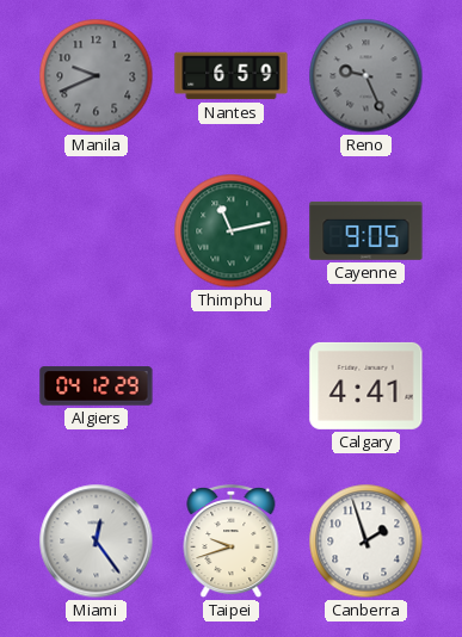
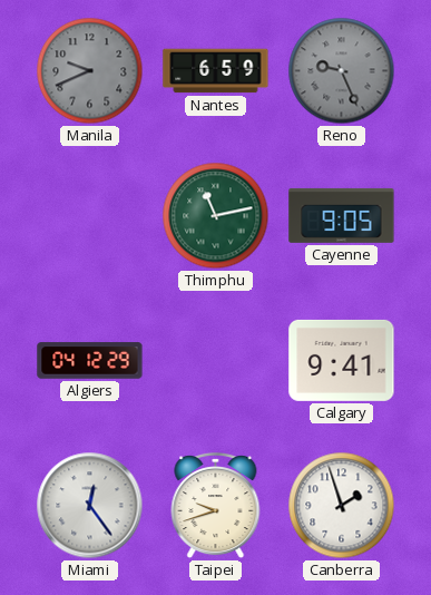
Calgary: 4:41 -> 9:41
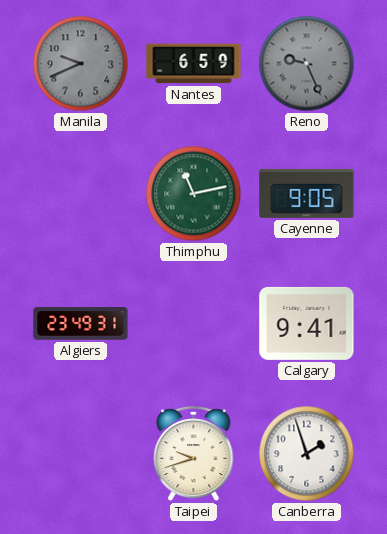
Algiers: 04:12 -> 23:49
Miami: 12:24 -> none
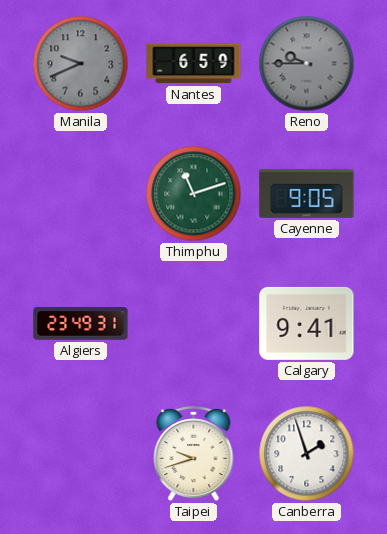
Reno: 9:26 -> 9:45
Thimphu: 11:13 -> 11:12
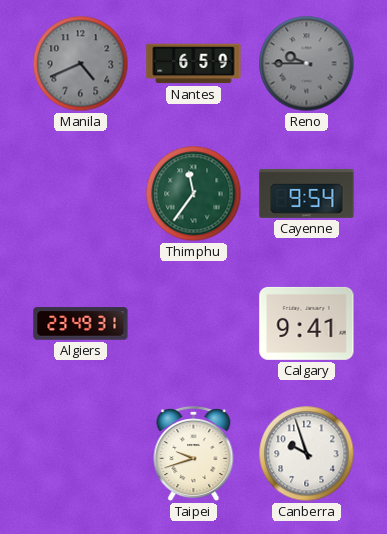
Manila: 9:41 -> 4:41
Thimphu: 11:12 -> 11:36
Cayenne: 9:05 -> 9:54
Canberra: 1:57 -> 9:57
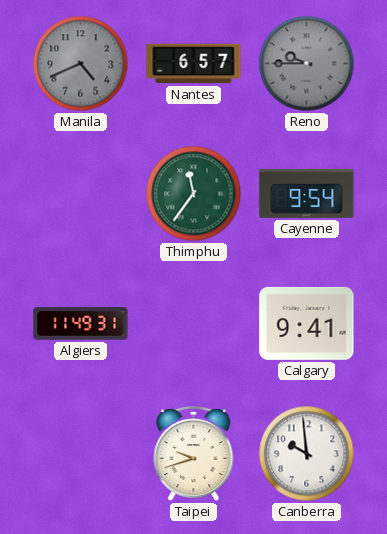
Nantes: 6:59 -> 6:57
Algiers: 23:49 -> 11:49
Canberra: 9:57 -> 9:59
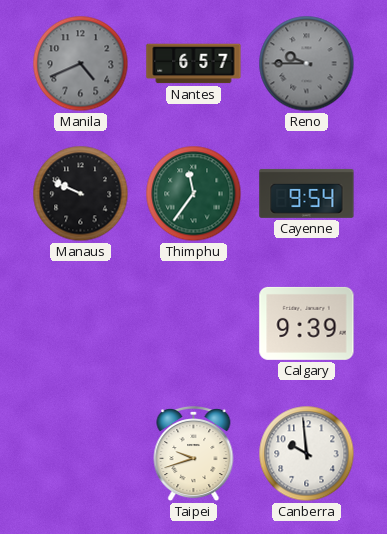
Manaus: none -> 9:49
Algiers: 11:49 -> none
Calgary: 9:41 -> 9:39
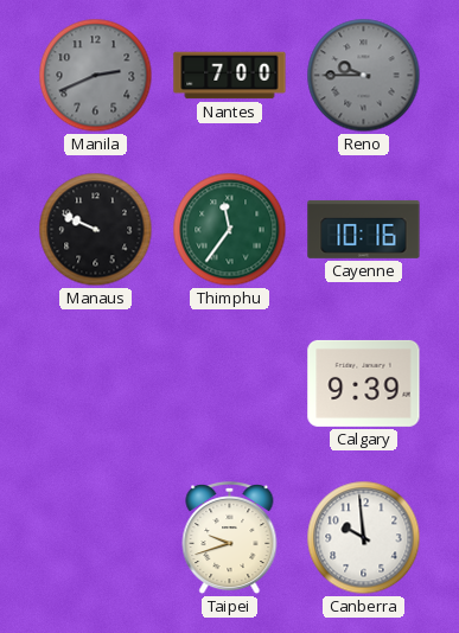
Manila: 4:41 -> 2:41
Nantes: 6:57 -> 7:00
Cayenne: 9:54 -> 10:16
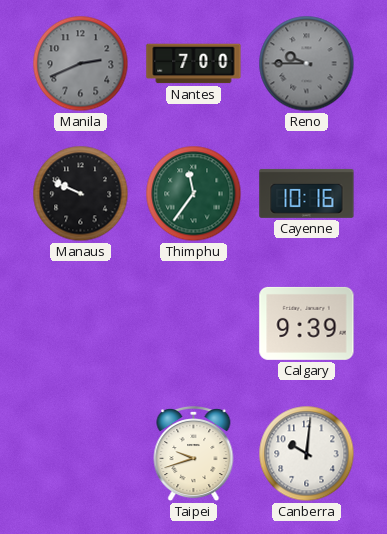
Canberra: 9:59 -> 10:01
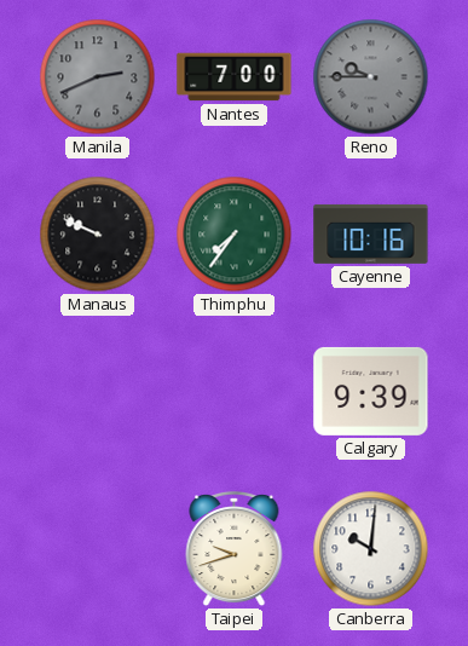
Thimphu: 11:36 -> 7:36
